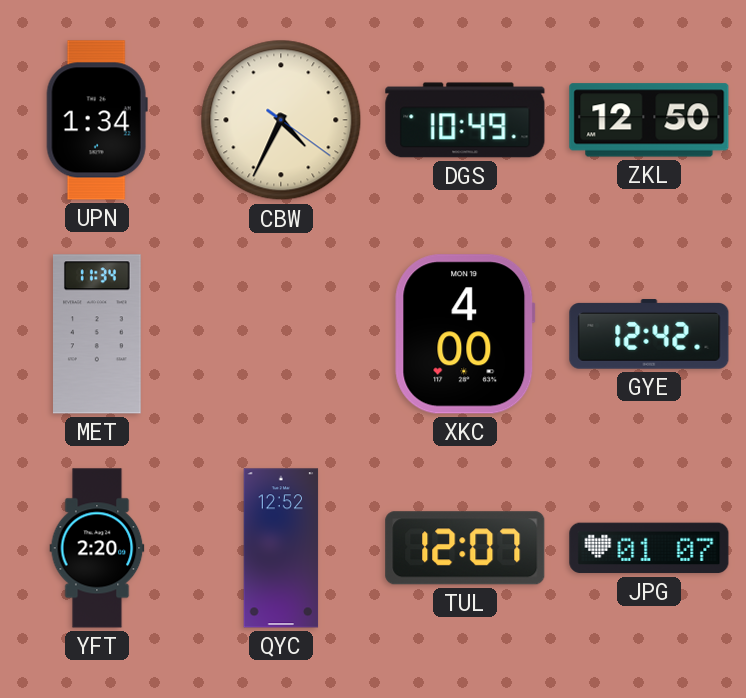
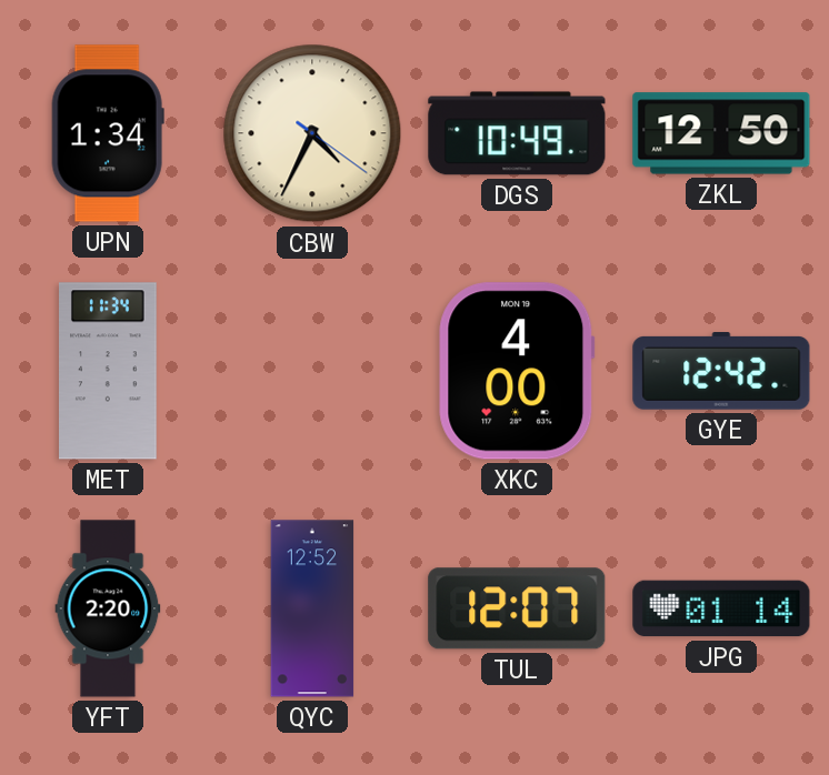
JPG: 01:07 -> 01:14
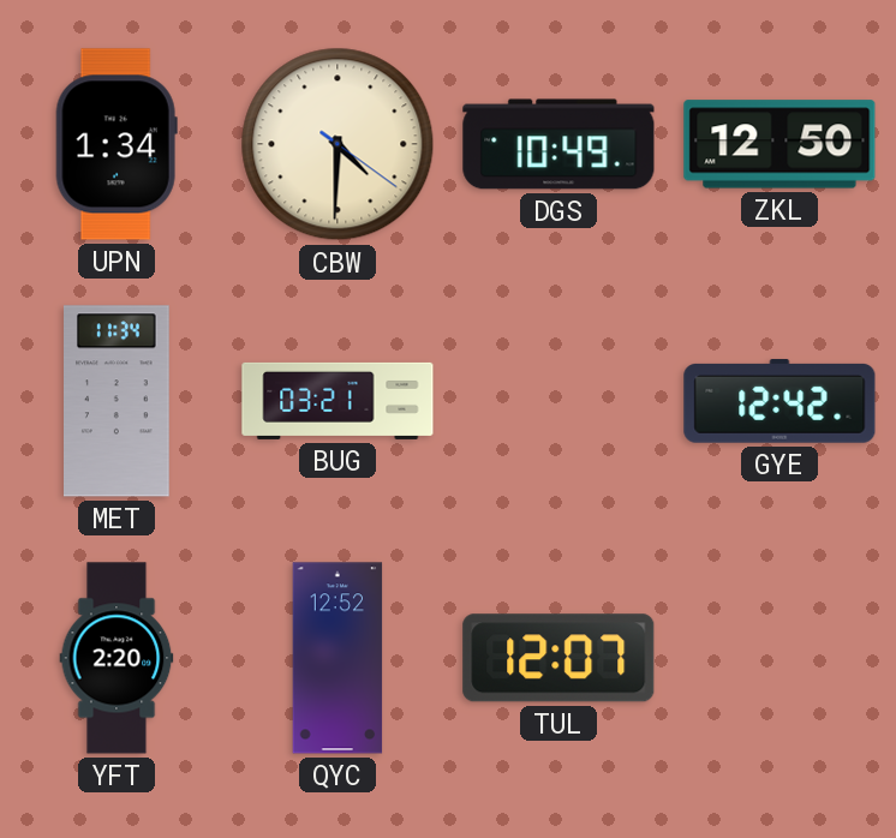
CBW: 4:34 -> 4:30
BUG: none -> 03:21
XKC: 4:00 -> none
JPG: 01:14 -> none
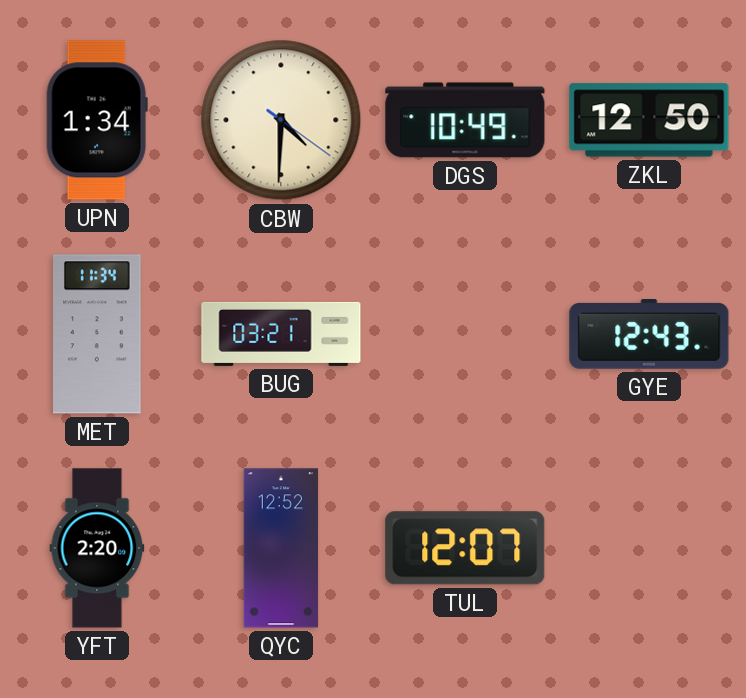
GYE: 12:42 -> 12:43
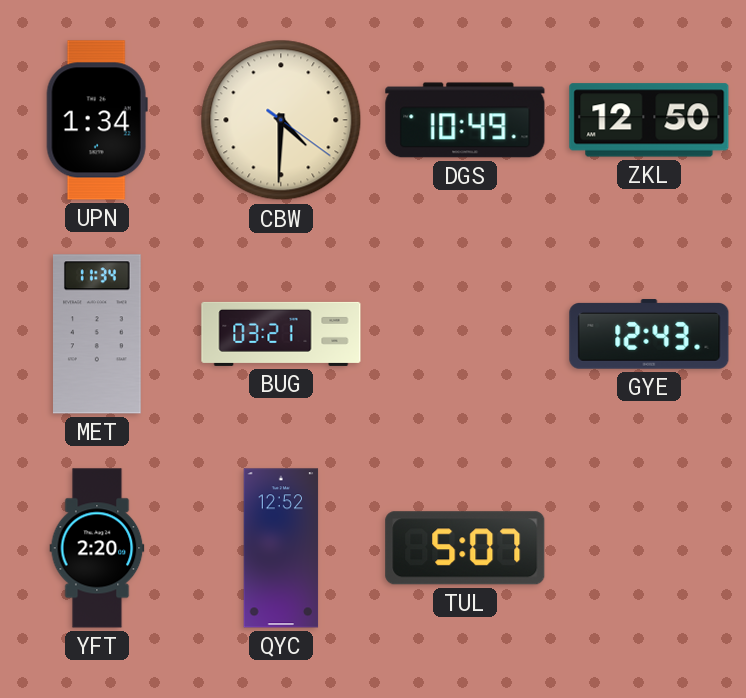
TUL: 12:07 -> 5:07
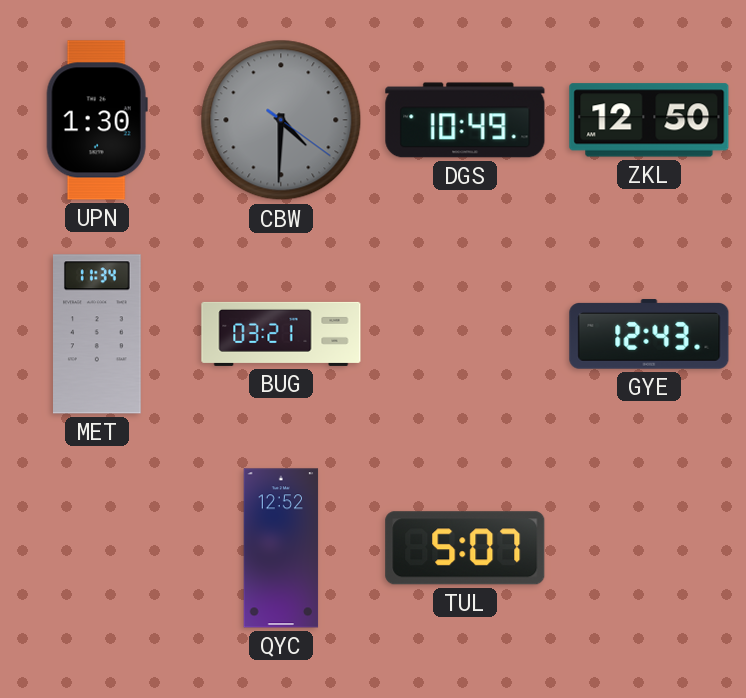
UPN: 1:34 -> 1:30
CBW dial: cream -> grey
YFT: 2:20 -> none
